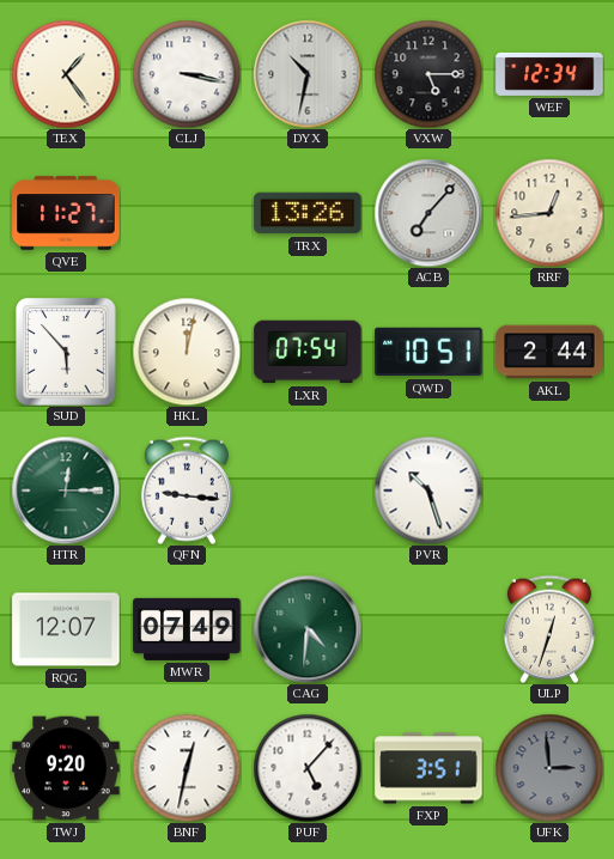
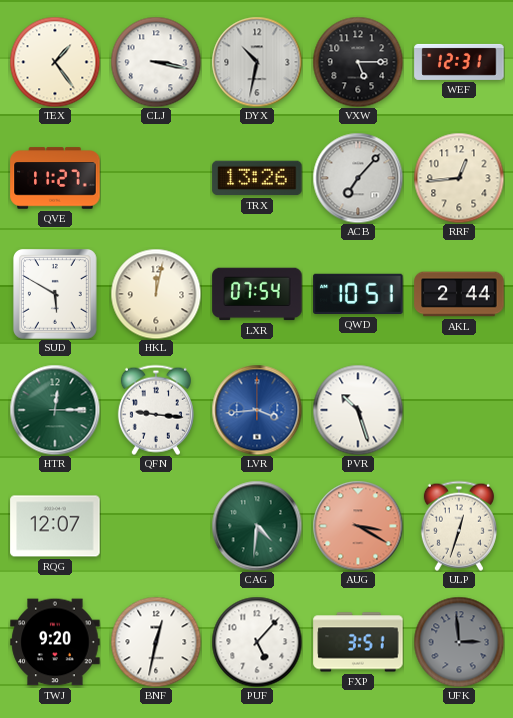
WEF: 12:34 -> 12:31
SUD: 5:53 -> 5:50
LVR: none -> 3:44
MWR: 07:49 -> none
AUG: none -> 3:20
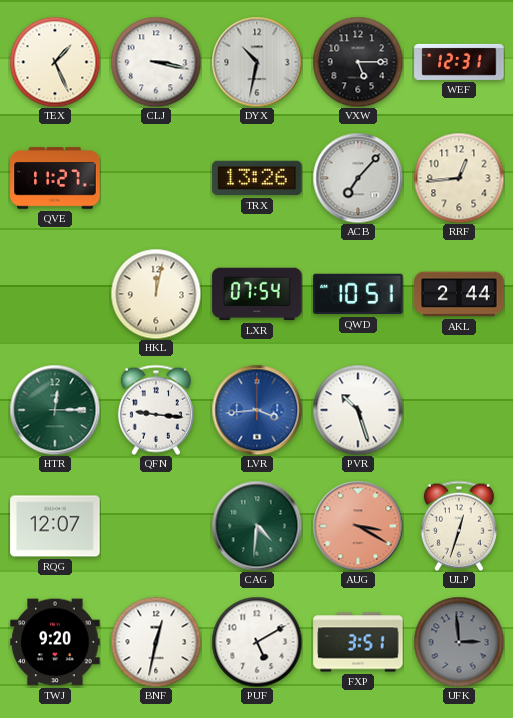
TEX: 1:24 -> 1:26
SUD: 5:50 -> none
PUF: 5:07 -> 5:10
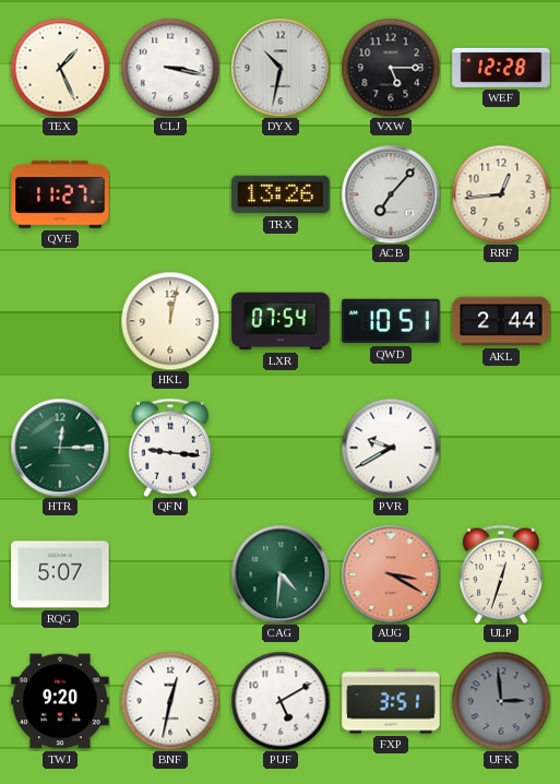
WEF: 12:31 -> 12:28
LVR: 3:44 -> none
PVR: 10:27 -> 9:40
RQG: 12:07 -> 5:07
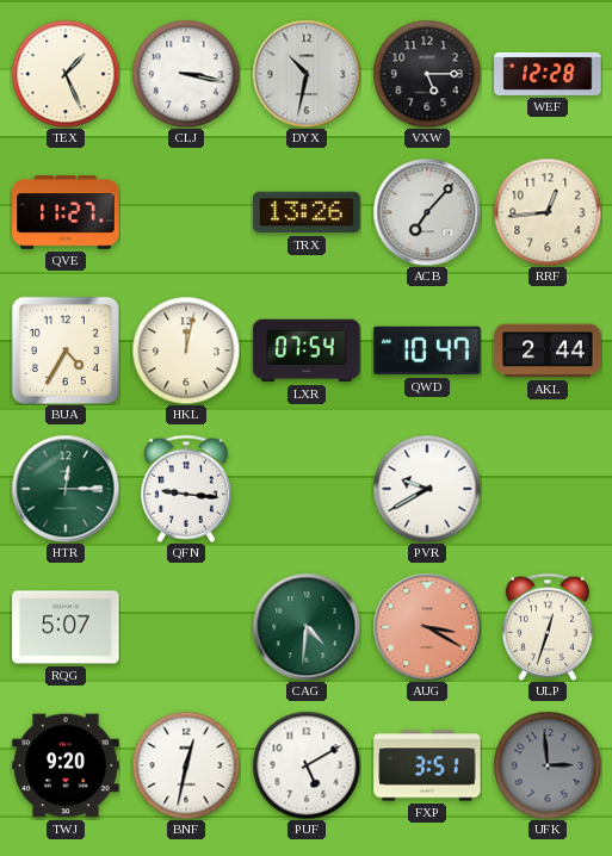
BUA: none -> 4:35
QWD: 10:51 -> 10:47
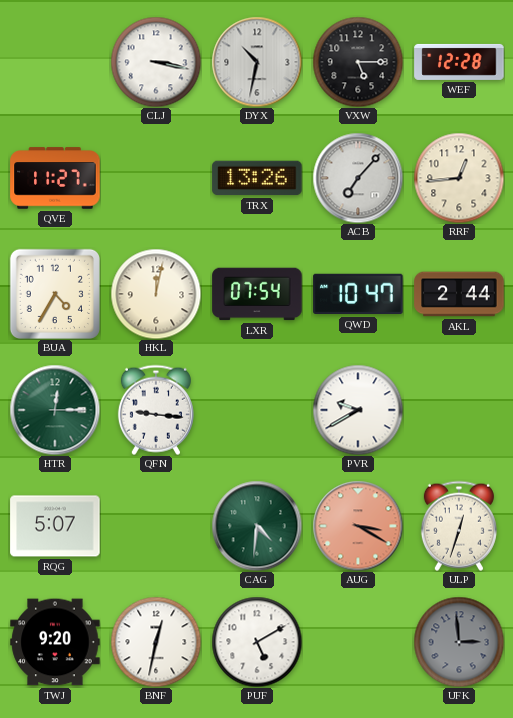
TEX: 1:26 -> none
FXP: 3:51 -> none
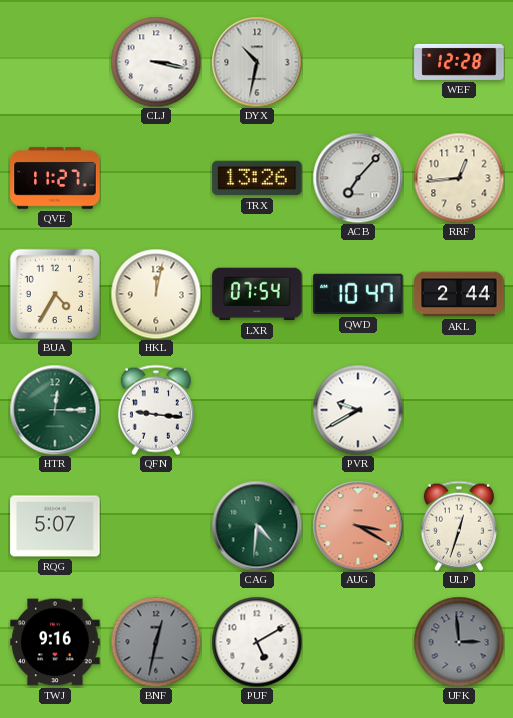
VXW: 5:15 -> none
TWJ: 9:20 -> 9:16
BNF dial: white -> grey
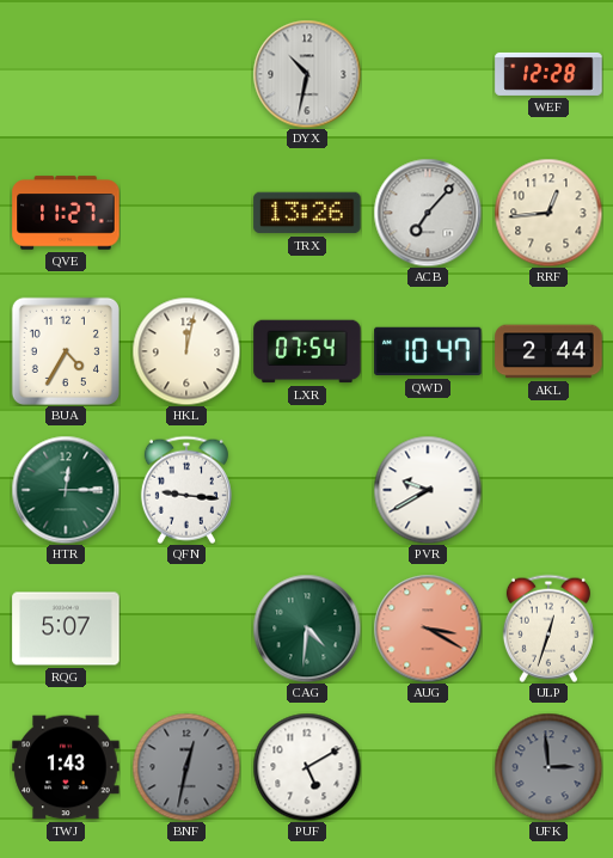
CLJ: 3:17 -> none
TWJ: 9:16 -> 1:43
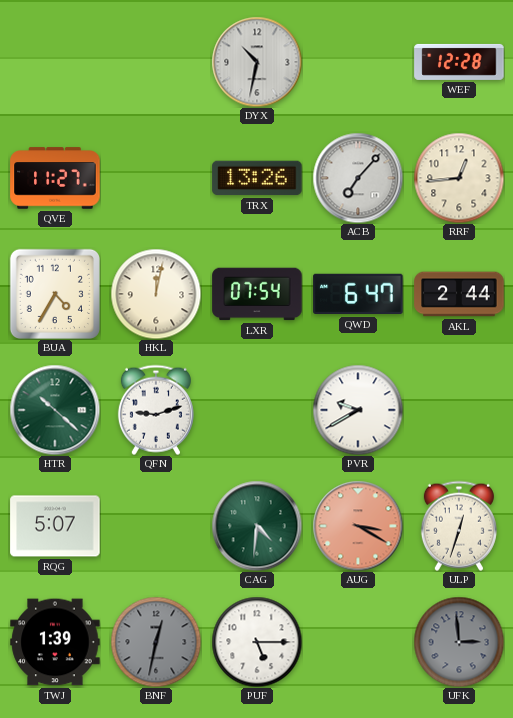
QWD: 10:47 -> 6:47
HTR: 12:15 -> 10:22
QFN: 9:16 -> 9:12
TWJ: 1:43 -> 1:39
PUF: 5:10 -> 5:15
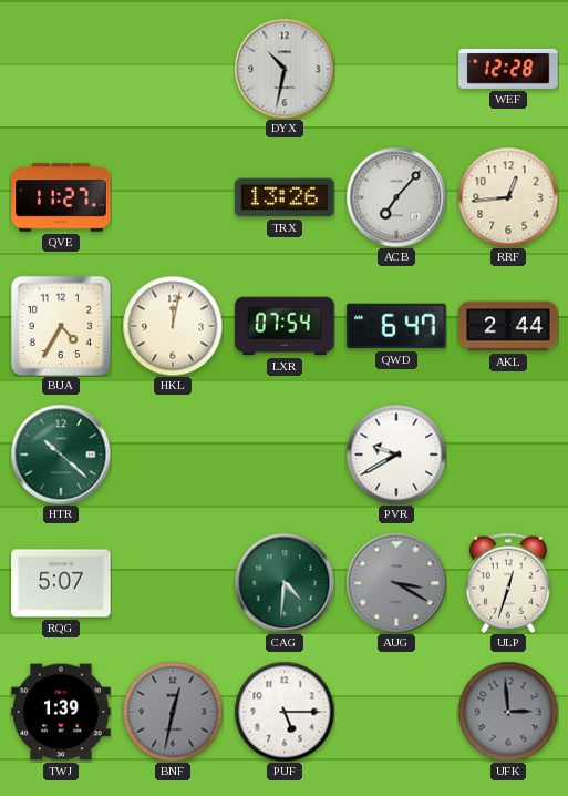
QFN: 9:12 -> none
AUG dial: salmon -> grey
